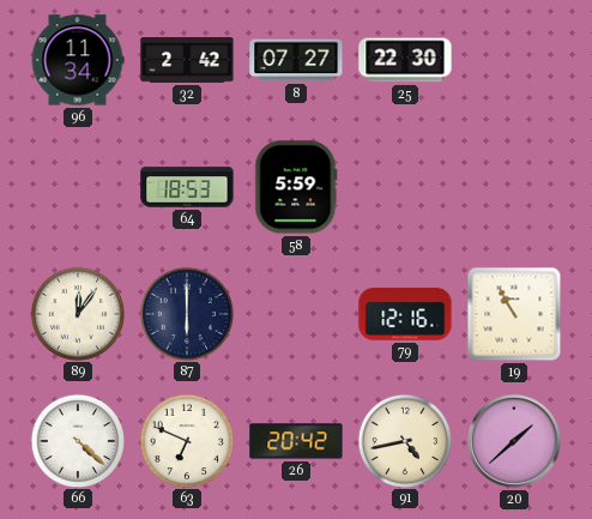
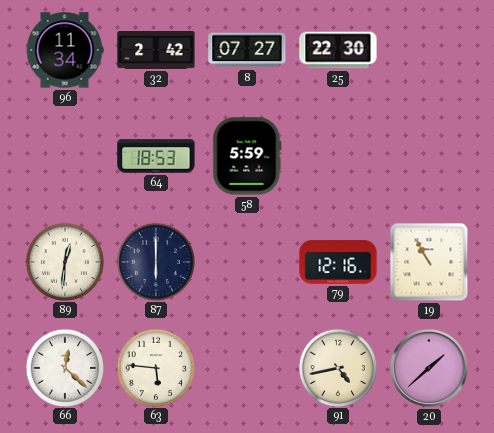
89: 12:06 -> 12:31
66: 4:22 -> 12:22
63: 6:49 -> 5:46
26: 20:42 -> none
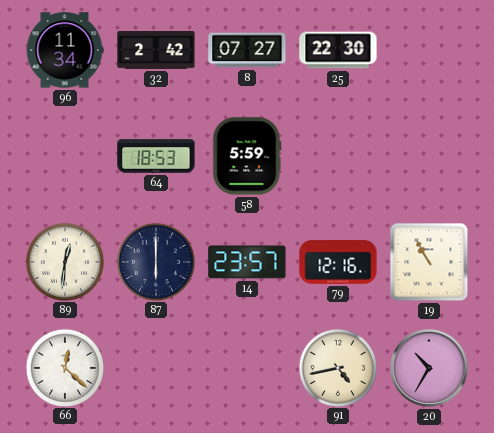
14: none -> 23:57
63: 5:46 -> none
20: 1:38 -> 10:35
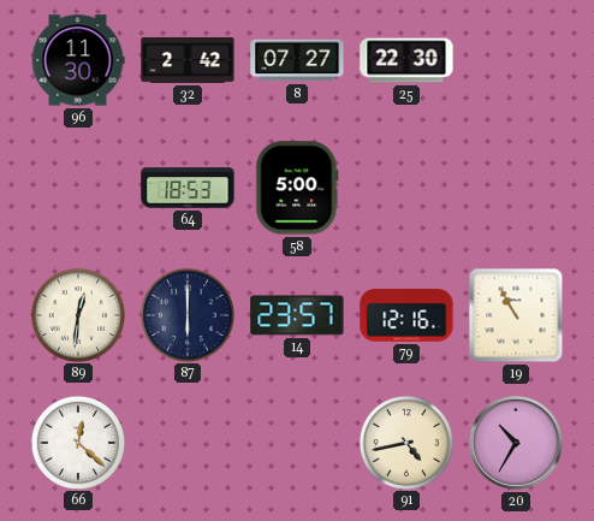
96: 11:34 -> 11:30
58: 5:59 -> 5:00
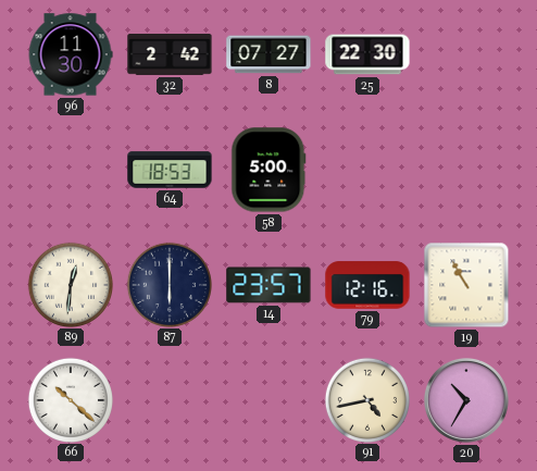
66: 12:22 -> 10:22
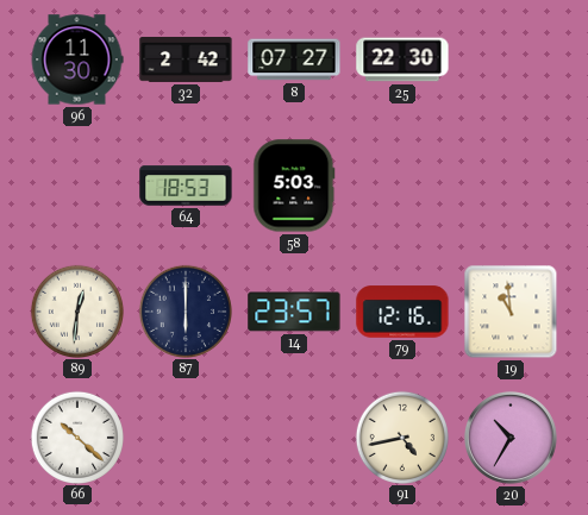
58: 5:00 -> 5:03
19: 10:55 -> 10:59
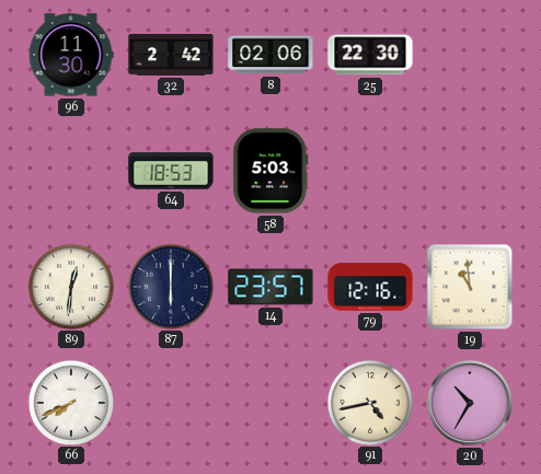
8: 07:27 -> 02:06
66: 10:22 -> 7:41
